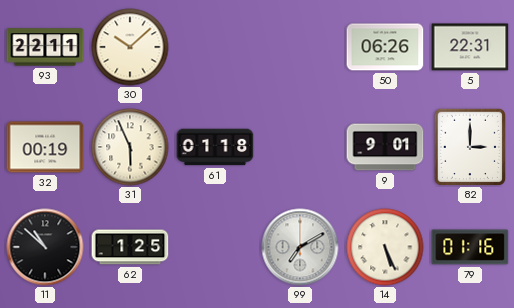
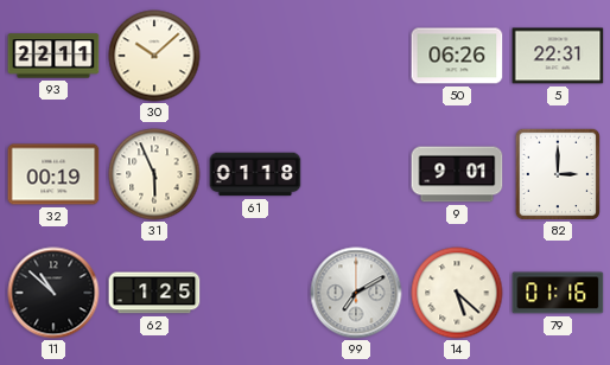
14: 5:26 -> 5:22
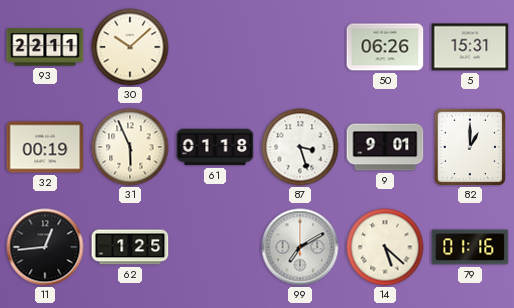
5: 22:31 -> 15:31
87: none -> 3:27
82: 3:00 -> 1:00
11: 10:52 -> 12:44
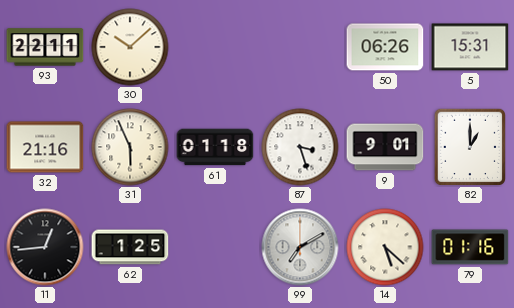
32: 00:19 -> 21:16
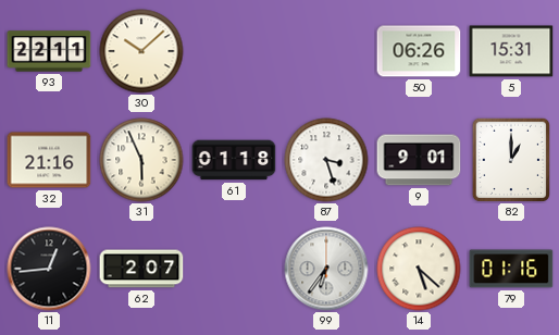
62: 1:25 -> 2:07
99: 7:10 -> 6:36
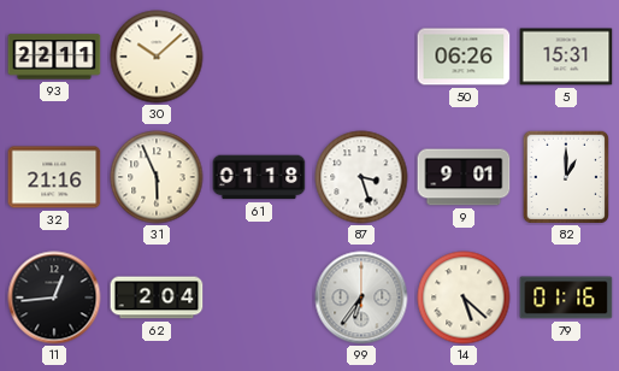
62: 2:07 -> 2:04
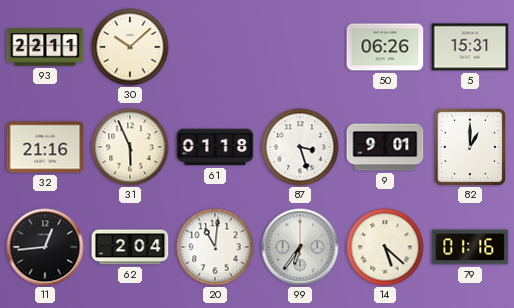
20: none -> 11:01
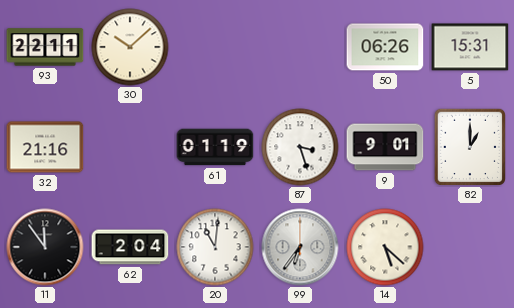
31: 5:56 -> none
61: 01:18 -> 01:19
11: 12:44 -> 11:54
79: 01:16 -> none
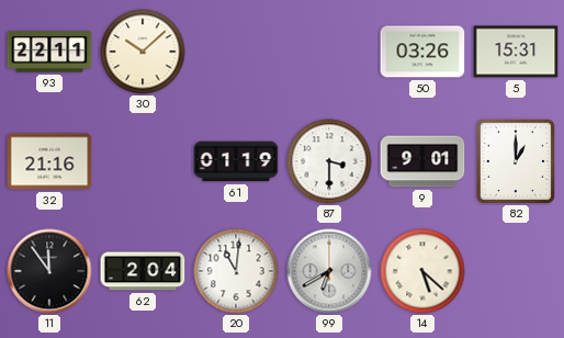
50: 06:26 -> 03:26
87: 3:27 -> 3:30
99: 6:36 -> 6:40
